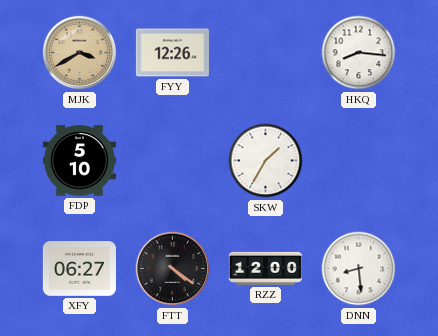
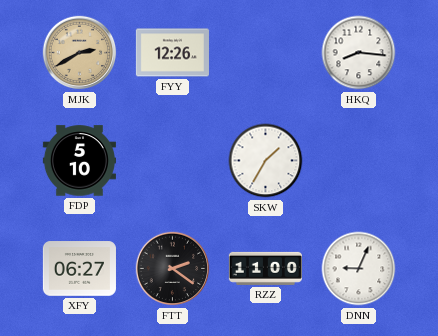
MJK: 3:40 -> 2:40
FTT: 4:21 -> 2:21
RZZ: 12:00 -> 11:00
DNN: 8:29 -> 9:04
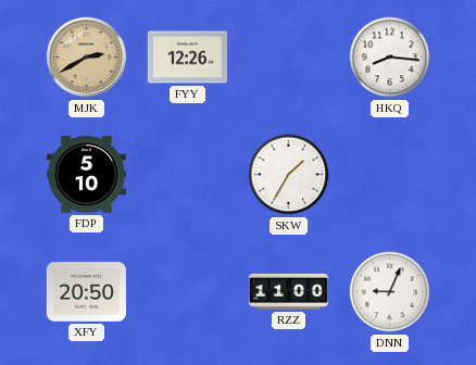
XFY: 06:27 -> 20:50
FTT: 2:21 -> none
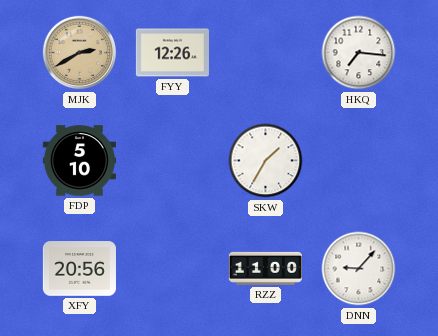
HKQ: 8:16 -> 7:16
XFY: 20:50 -> 20:56
DNN: 9:04 -> 9:07
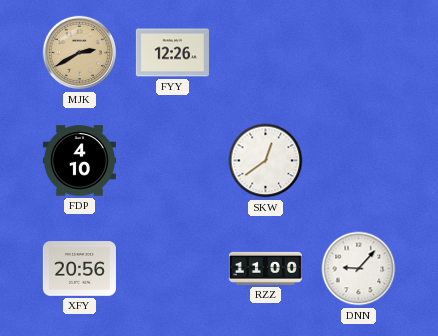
HKQ: 7:16 -> none
FDP: 5:10 -> 4:10
SKW: 1:35 -> 12:39
